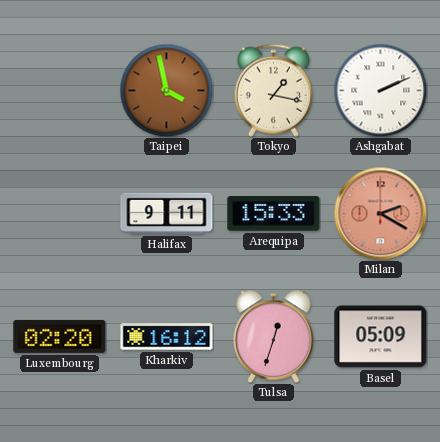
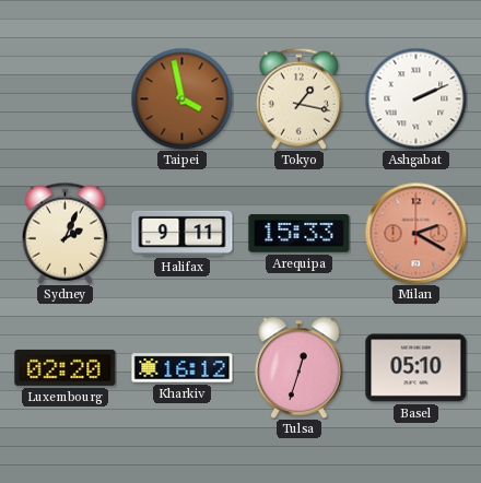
Sydney: none -> 2:04
Basel: 05:09 -> 05:10
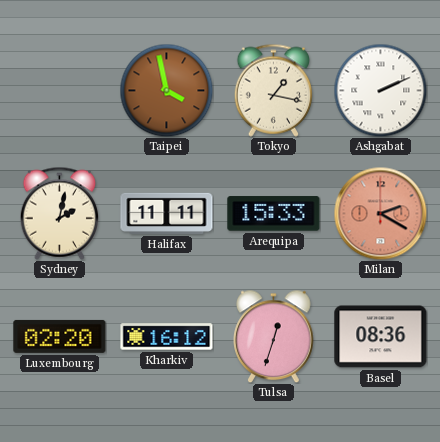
Sydney: 2:04 -> 2:02
Halifax: 9:11 -> 11:11
Basel: 05:10 -> 08:36
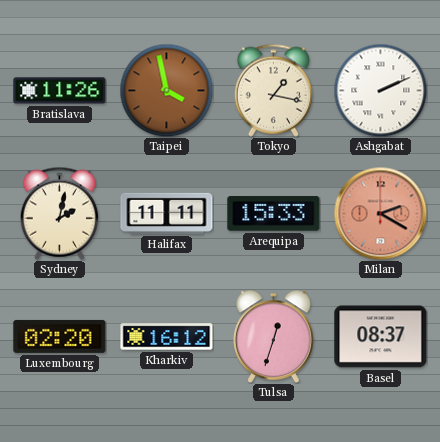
Bratislava: none -> 11:26
Basel: 08:36 -> 08:37
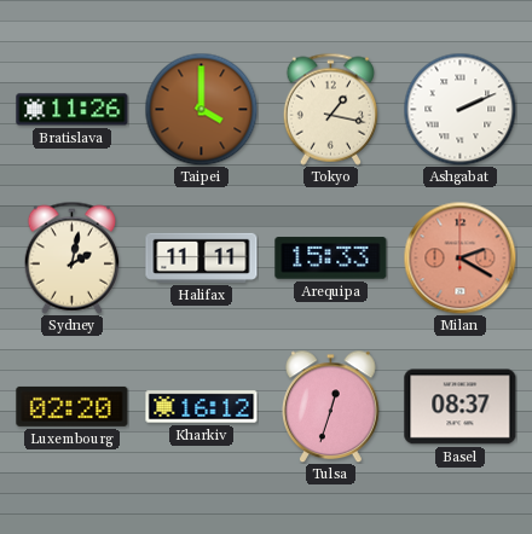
Taipei: 3:58 -> 4:00
